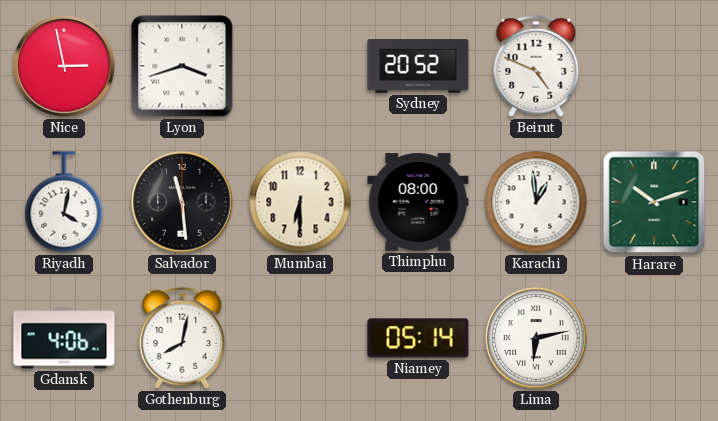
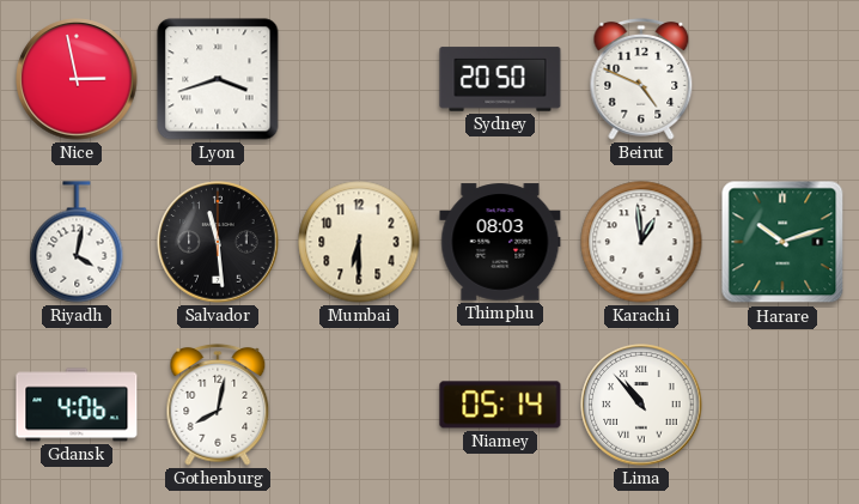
Sydney: 20:52 -> 20:50
Thimphu: 08:00 -> 08:03
Lima: 6:13 -> 10:53
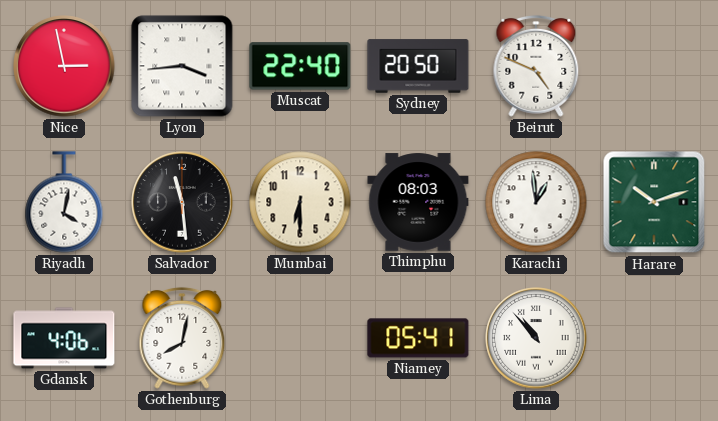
Lyon: 3:42 -> 3:44
Muscat: none -> 22:40
Niamey: 05:14 -> 05:41
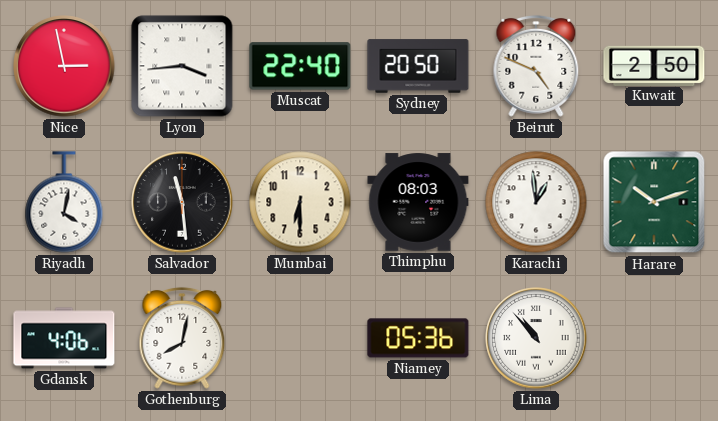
Kuwait: none -> 2:50
Niamey: 05:41 -> 05:36
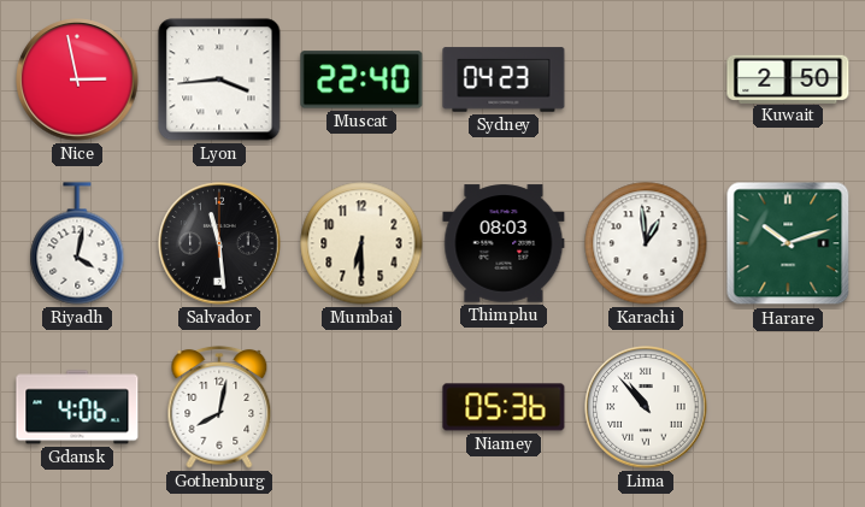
Sydney: 20:50 -> 04:23
Beirut: 4:49 -> none
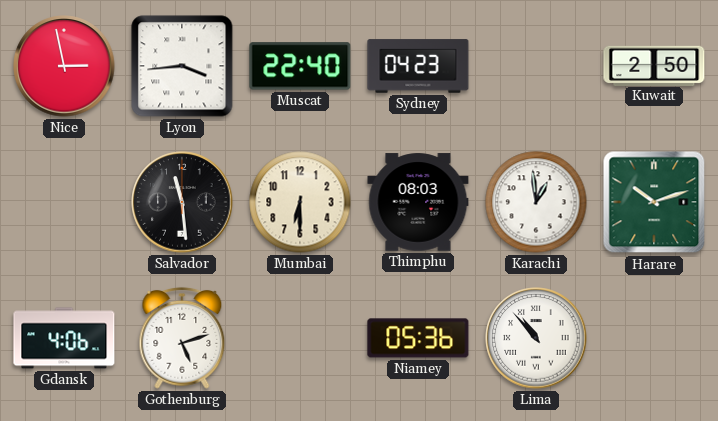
Riyadh: 4:02 -> none
Gothenburg: 8:02 -> 5:12
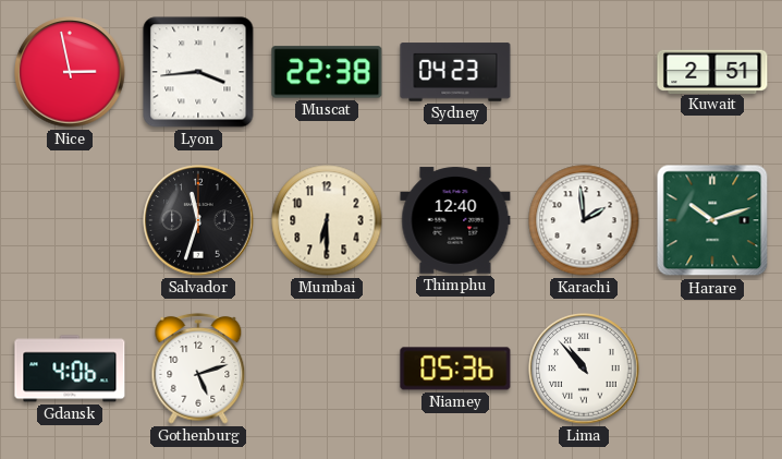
Muscat: 22:40 -> 22:38
Kuwait: 2:50 -> 2:51
Salvador: 11:29 -> 11:33
Thimphu: 08:03 -> 12:40
Karachi: 12:59 -> 1:59
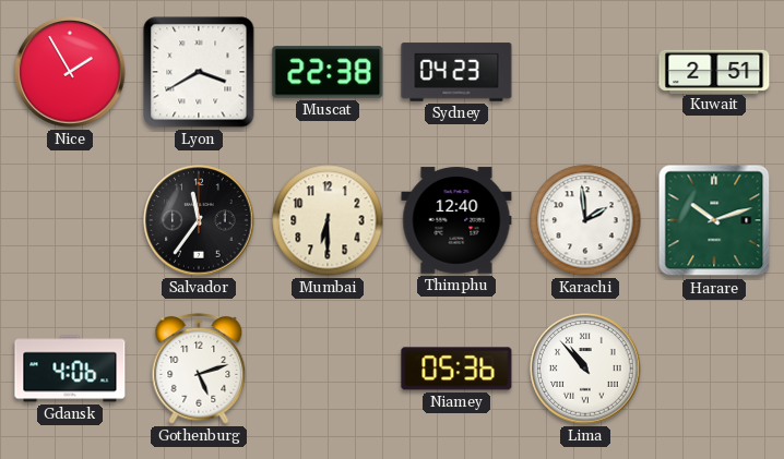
Nice: 2:58 -> 1:55
Lyon: 3:44 -> 3:40
Salvador: 11:33 -> 11:36
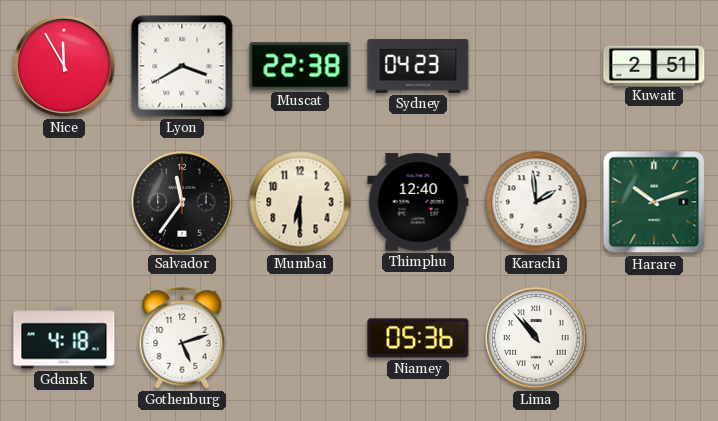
Nice: 1:55 -> 11:55
Gdansk: 4:06 -> 4:18
